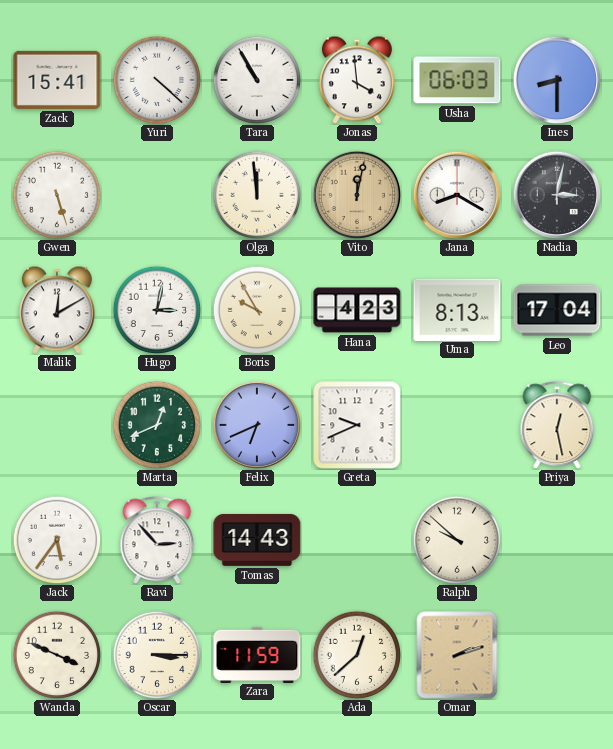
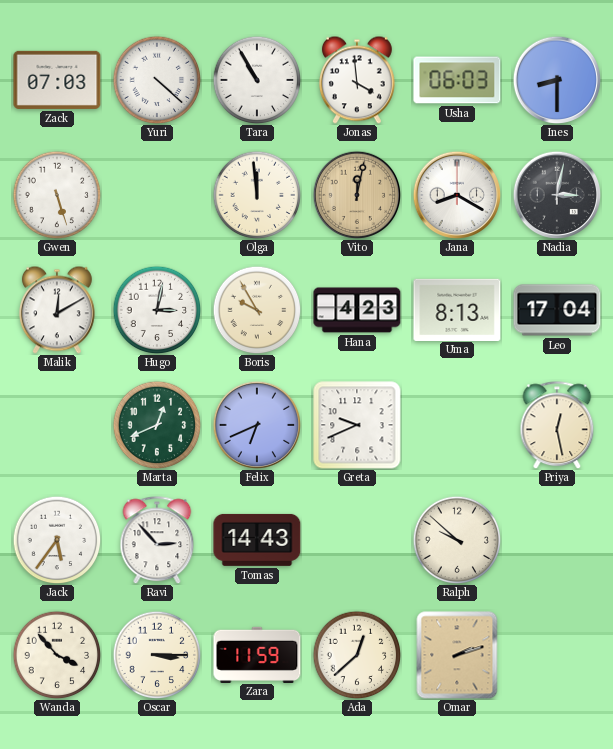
Zack: 15:41 -> 07:03
Wanda: 3:49 -> 3:53
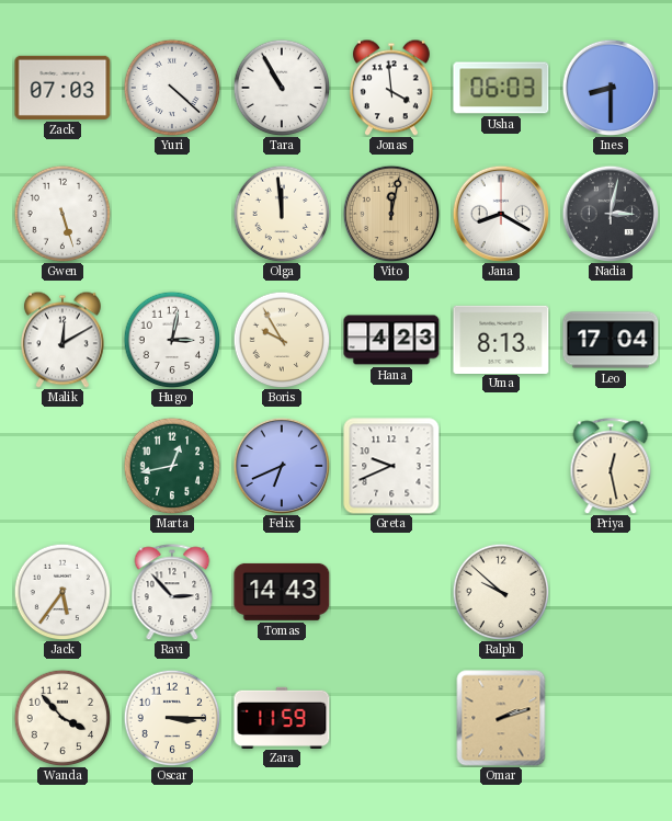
Marta: 12:41 -> 12:43
Ada: 12:38 -> none
